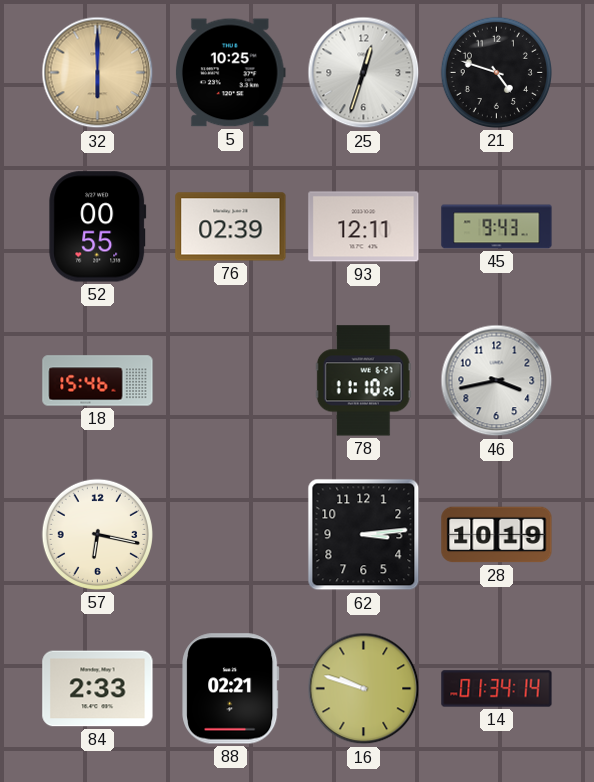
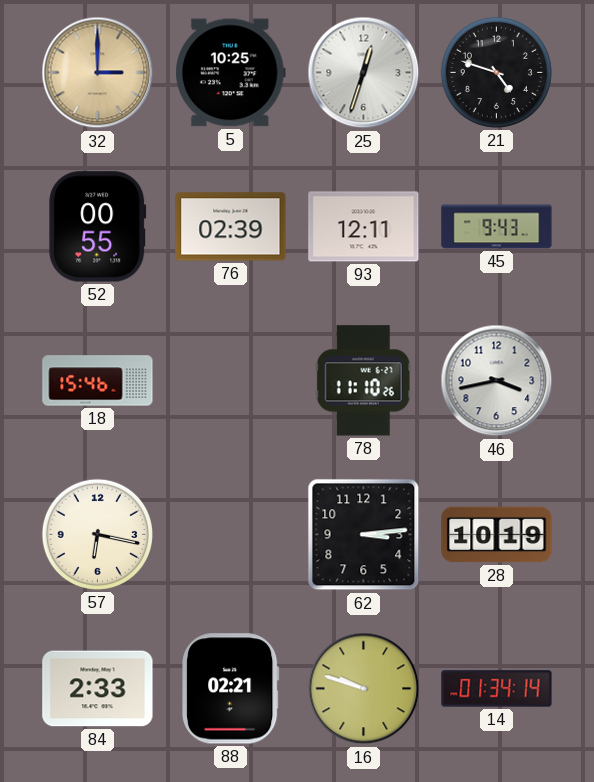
32: 6:00 -> 3:00
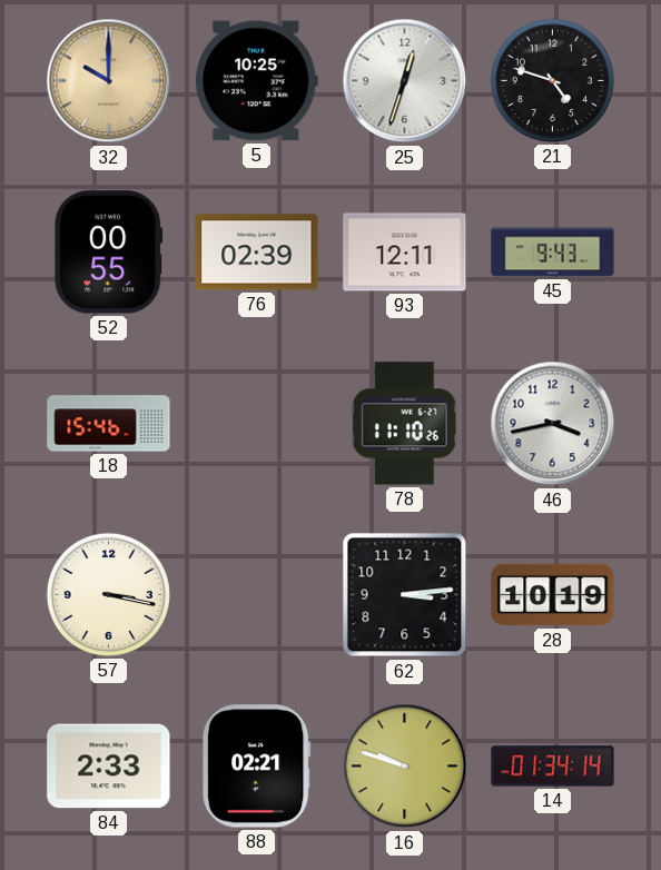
32: 3:00 -> 10:00
57: 6:17 -> 3:17
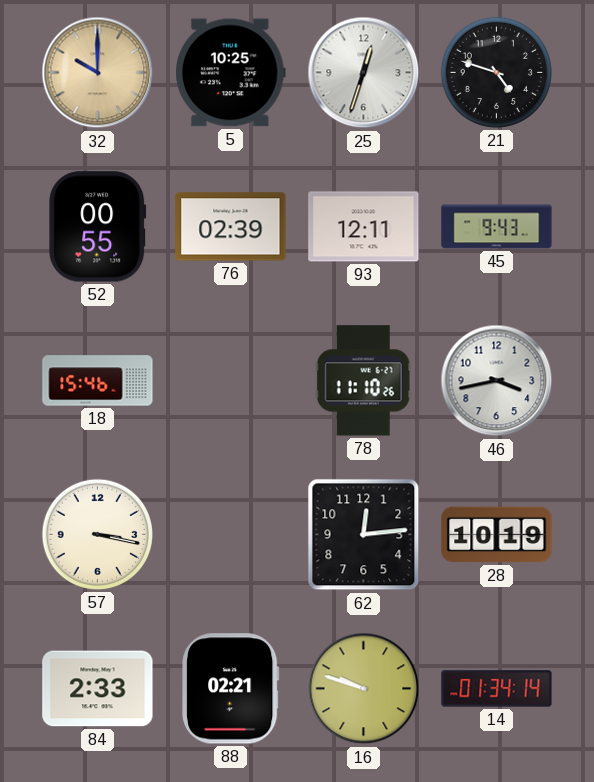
62: 3:14 -> 12:14
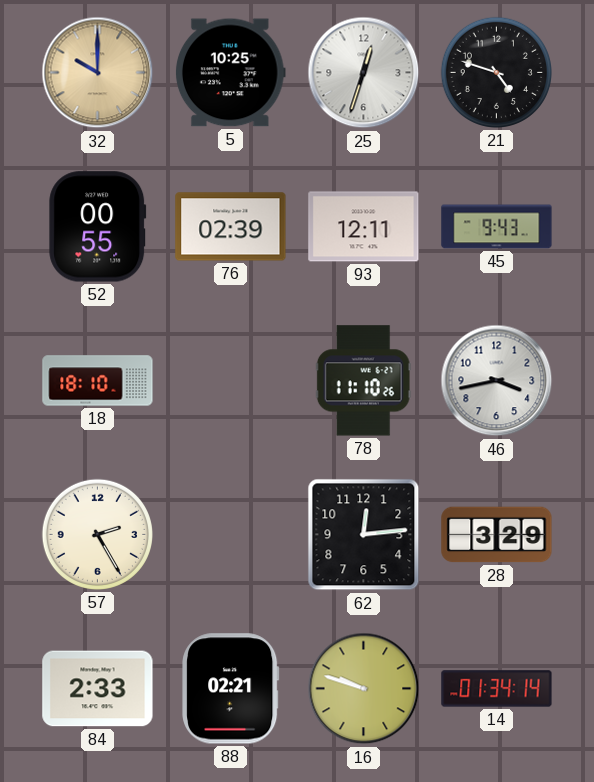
18: 15:46 -> 18:10
57: 3:17 -> 2:25
28: 10:19 -> 3:29
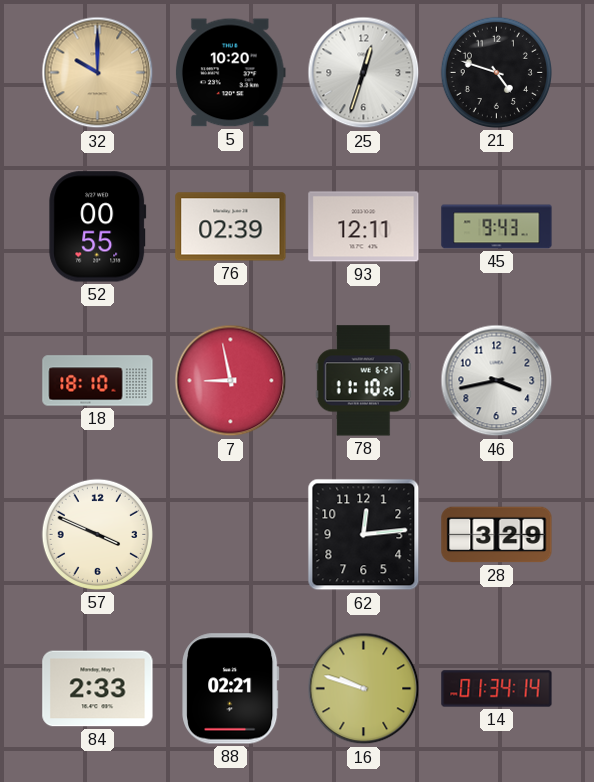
5: 10:25 -> 10:20
7: none -> 8:58
57: 2:25 -> 3:49
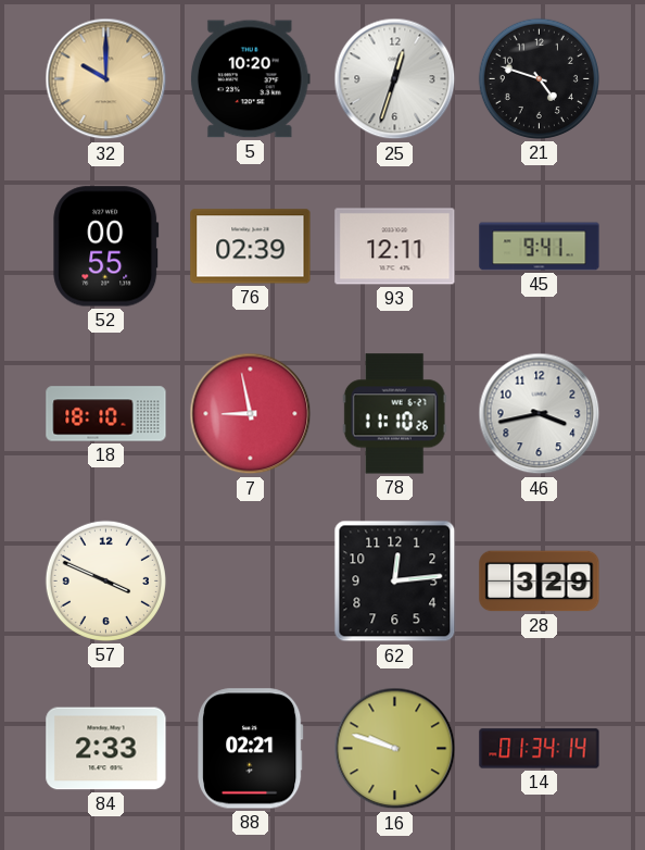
45: 9:43 -> 9:41
